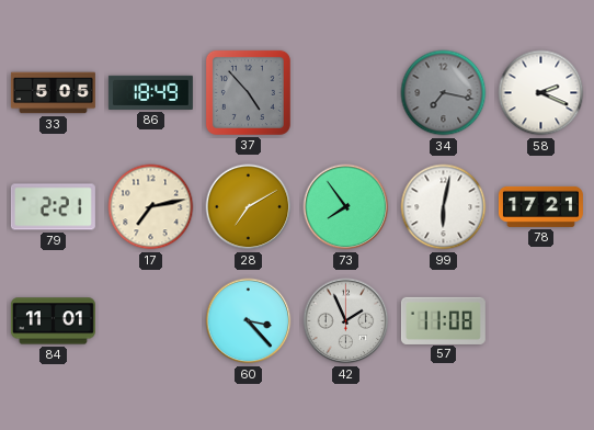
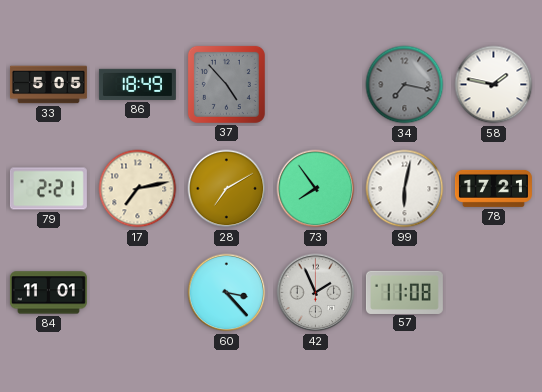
58: 2:19 -> 1:47
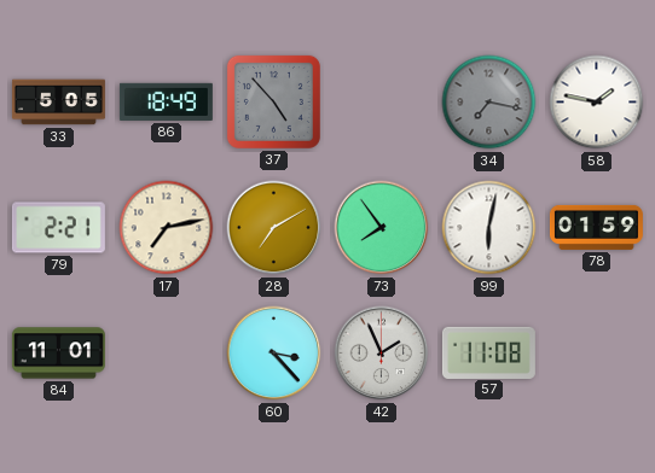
78: 17:21 -> 01:59
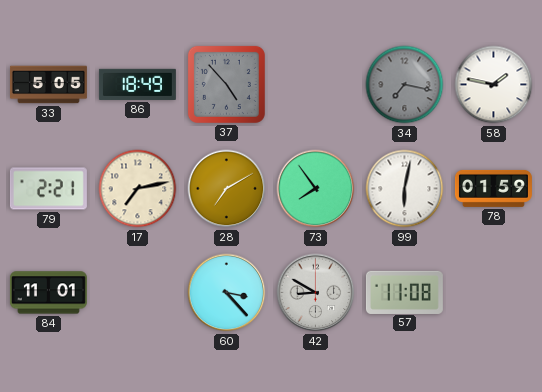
42: 1:56 -> 8:50
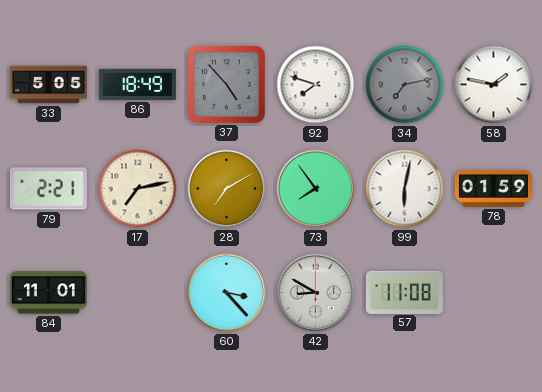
92: none -> 7:48
34: 7:17 -> 7:13
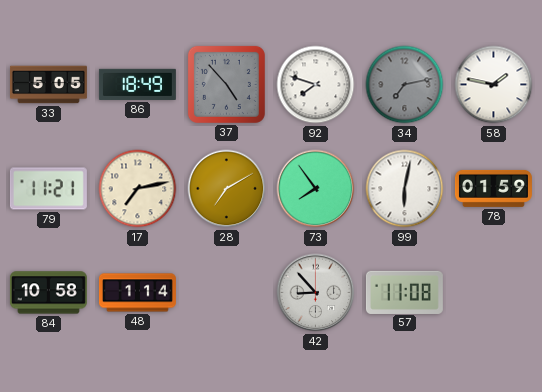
79: 2:21 -> 11:21
84: 11:01 -> 10:58
48: none -> 1:14
60: 3:23 -> none
42: 8:50 -> 8:53
